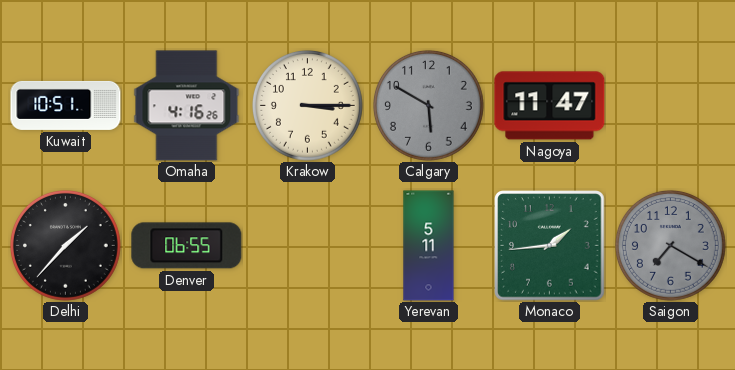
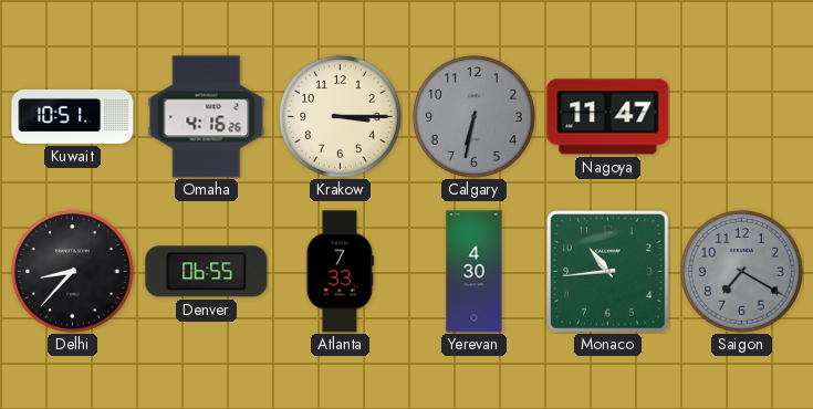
Calgary: 5:50 -> 6:32
Delhi: 1:37 -> 8:37
Atlanta: none -> 7:33
Yerevan: 5:11 -> 4:30
Monaco: 1:44 -> 10:44
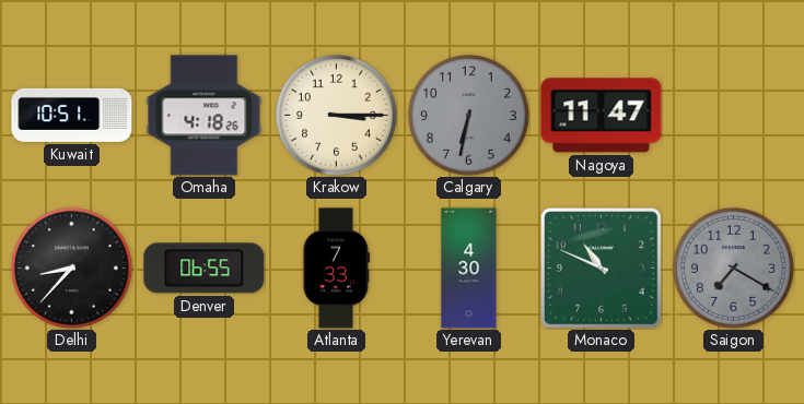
Omaha: 4:16 -> 4:18
Monaco: 10:44 -> 10:49
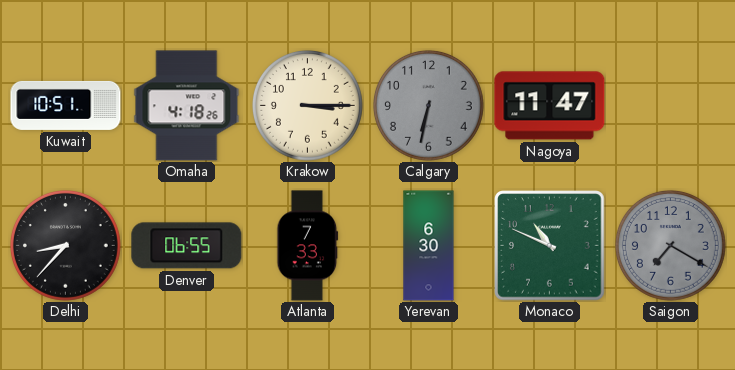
Yerevan: 4:30 -> 6:30
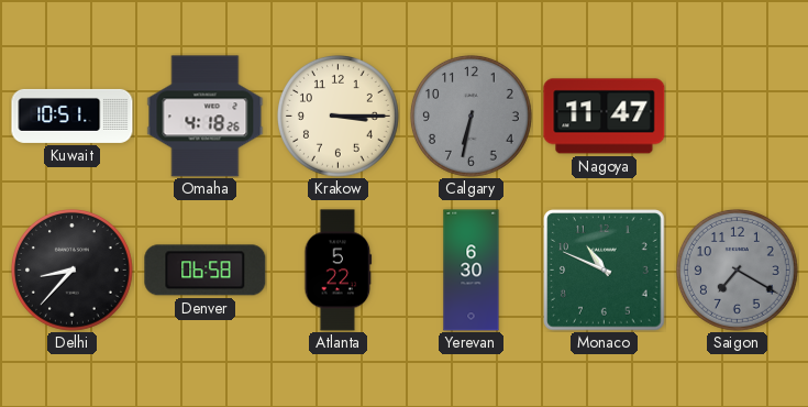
Denver: 06:55 -> 06:58
Atlanta: 7:33 -> 5:22
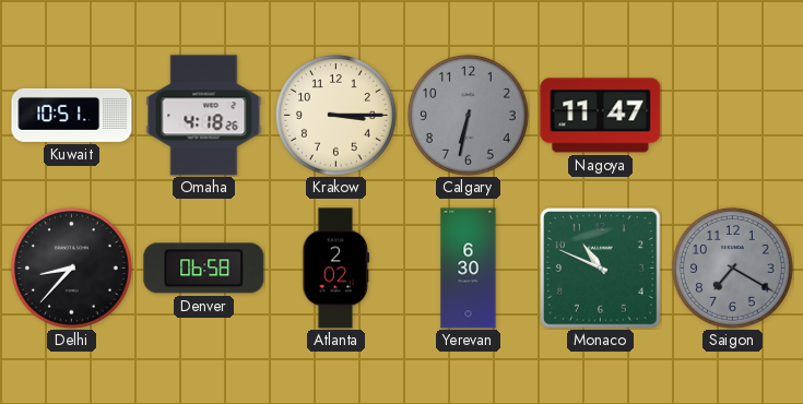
Atlanta: 5:22 -> 2:02
